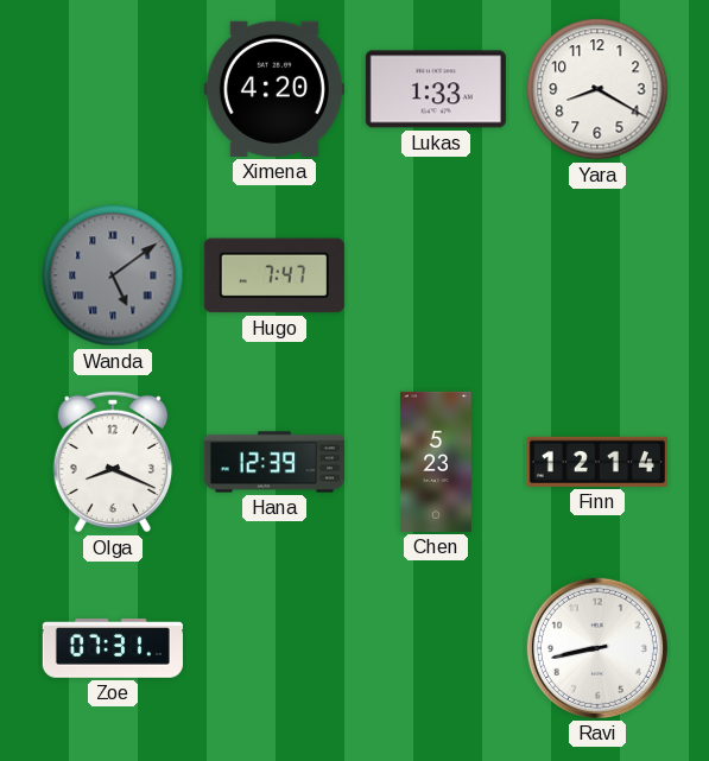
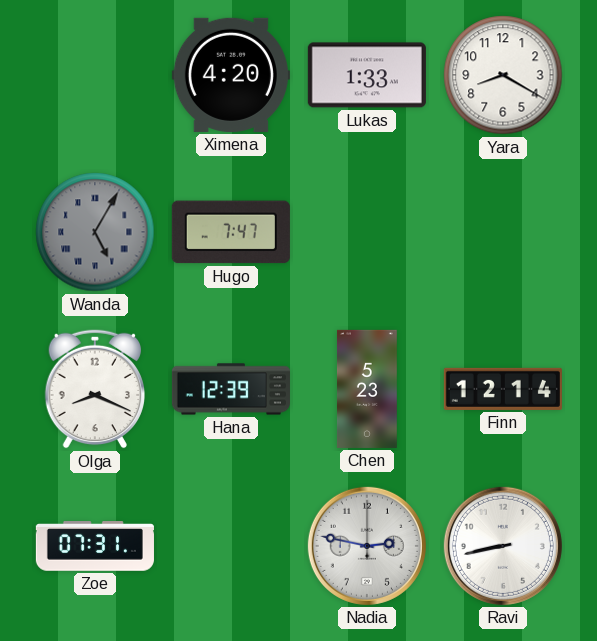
Wanda: 5:09 -> 5:05
Nadia: none -> 2:47
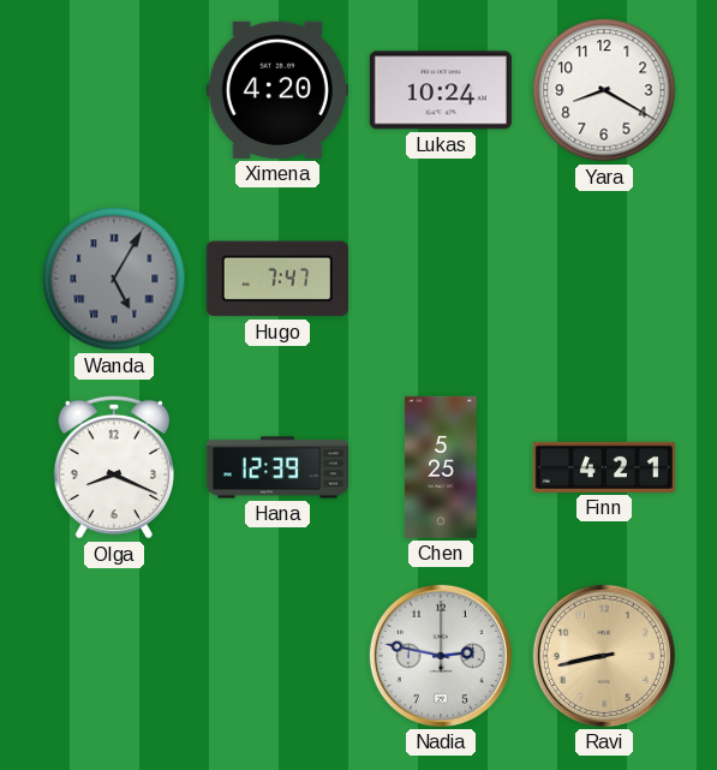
Lukas: 1:33 -> 10:24
Chen: 5:23 -> 5:25
Finn: 12:14 -> 4:21
Zoe: 07:31 -> none
Ravi dial: white -> champagne
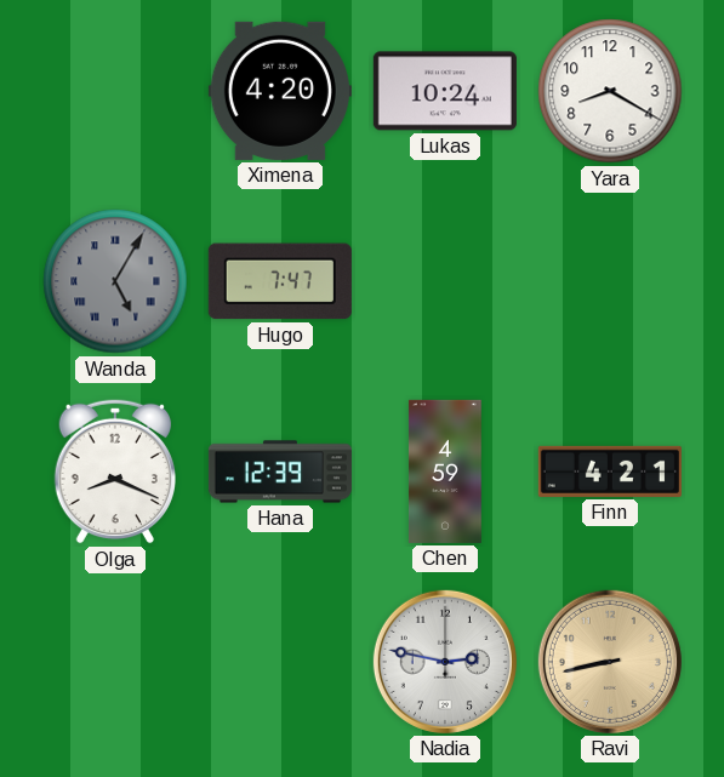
Chen: 5:25 -> 4:59
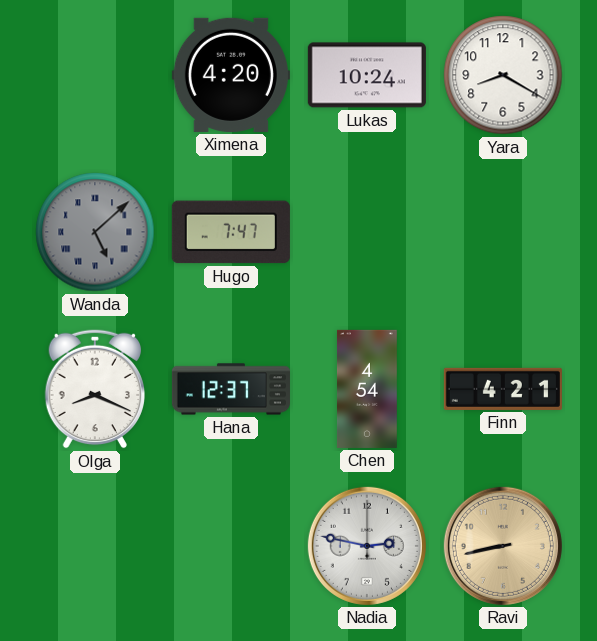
Wanda: 5:05 -> 5:08
Hana: 12:39 -> 12:37
Chen: 4:59 -> 4:54
